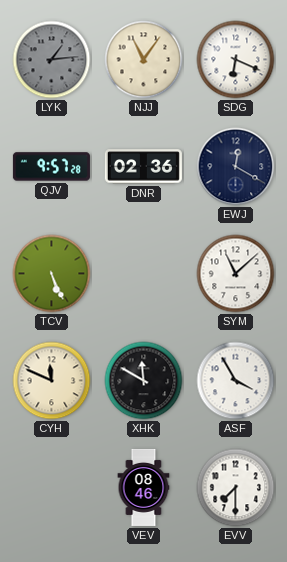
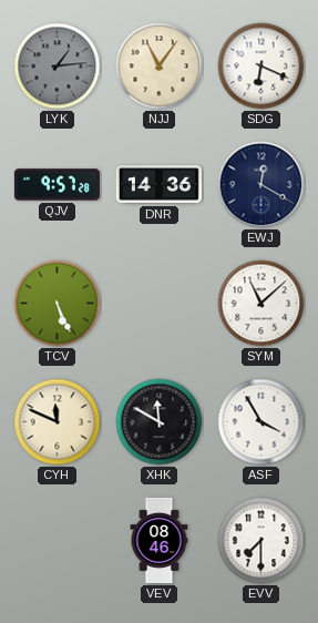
DNR: 02:36 -> 14:36
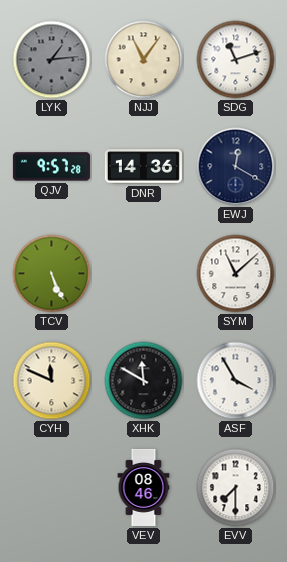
SDG: 6:19 -> 11:12
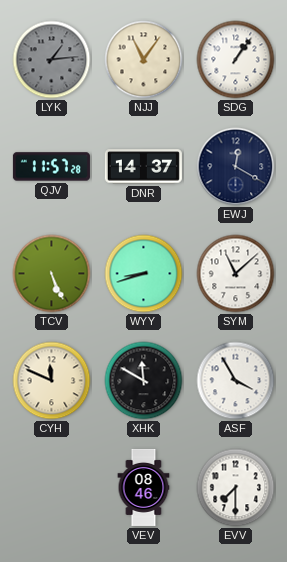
SDG: 11:12 -> 1:06
QJV: 9:57 -> 11:57
DNR: 14:36 -> 14:37
WYY: none -> 8:42
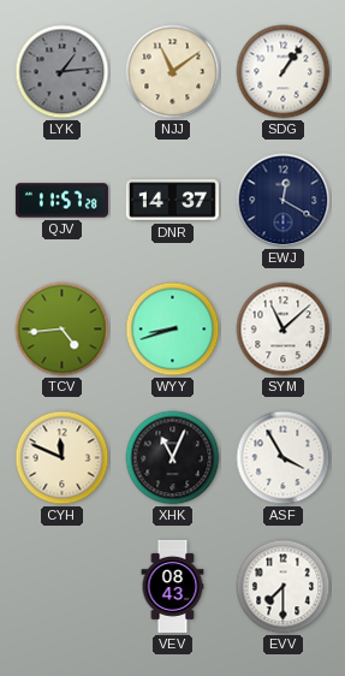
NJJ: 11:06 -> 11:09
TCV: 5:26 -> 4:44
XHK: 11:50 -> 11:04
VEV: 08:46 -> 08:43
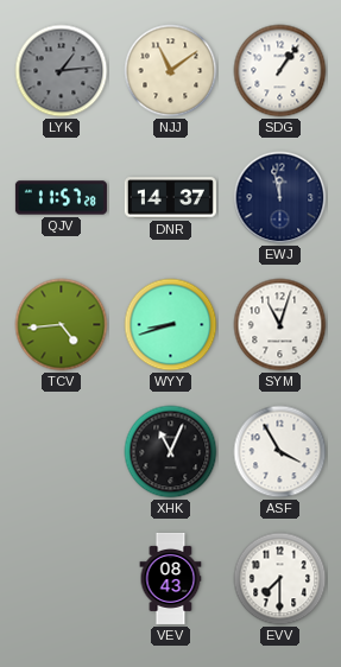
EWJ: 12:20 -> 11:58
SYM: 11:08 -> 11:03
CYH: 11:49 -> none
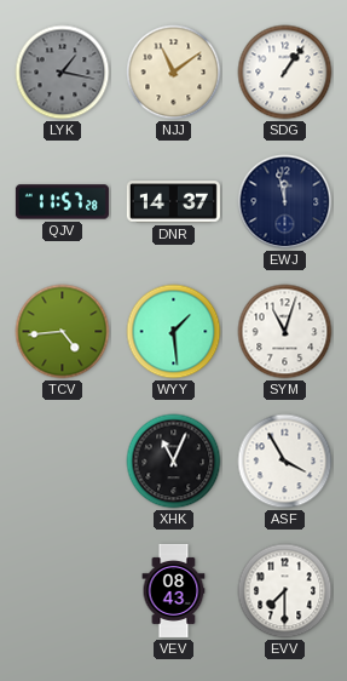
LYK: 1:14 -> 1:17
WYY: 8:42 -> 1:29
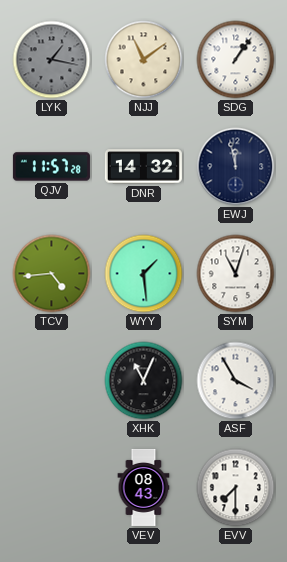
DNR: 14:37 -> 14:32
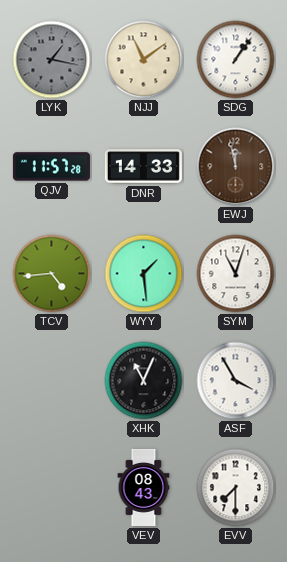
DNR: 14:32 -> 14:33
EWJ dial: navy -> brown
